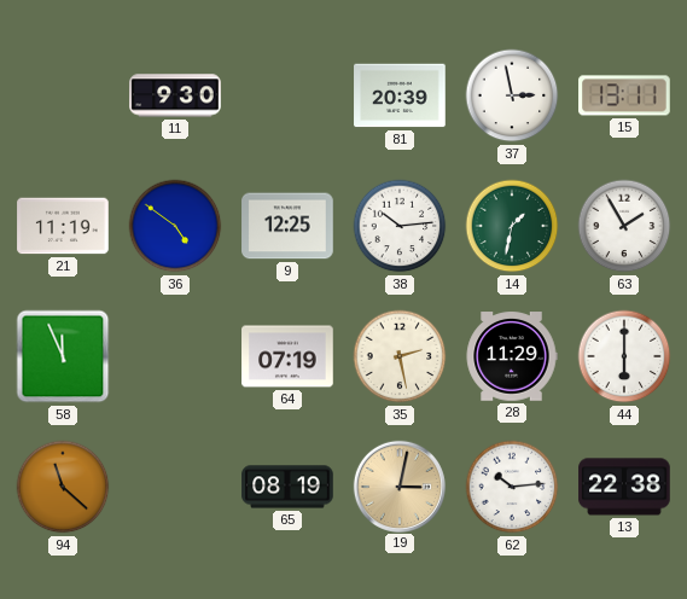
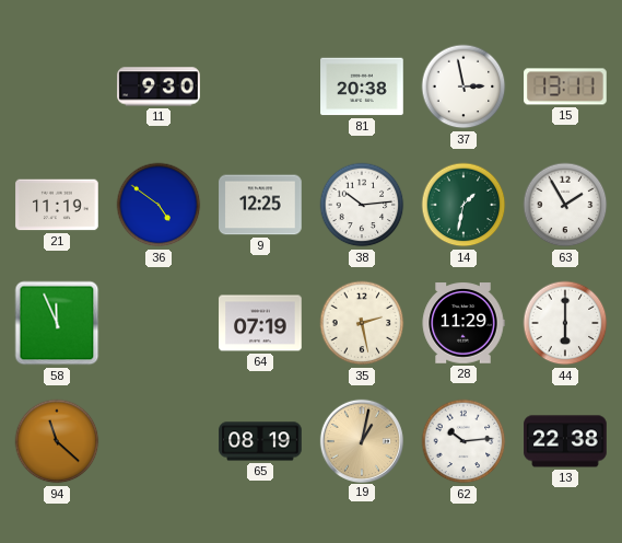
81: 20:39 -> 20:38
19: 3:02 -> 1:02
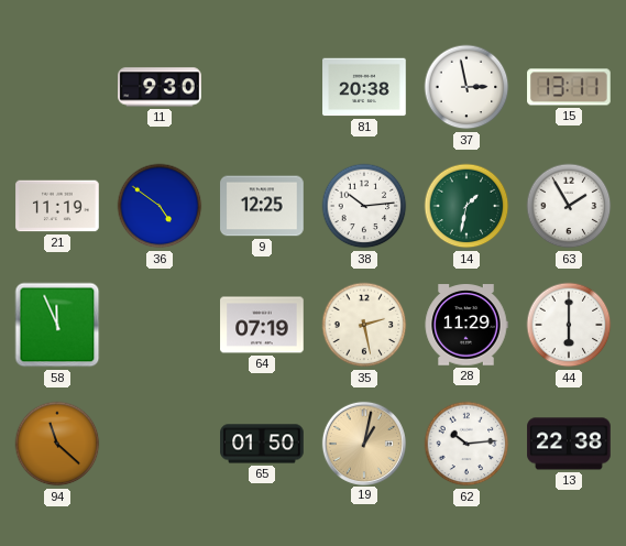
65: 08:19 -> 01:50
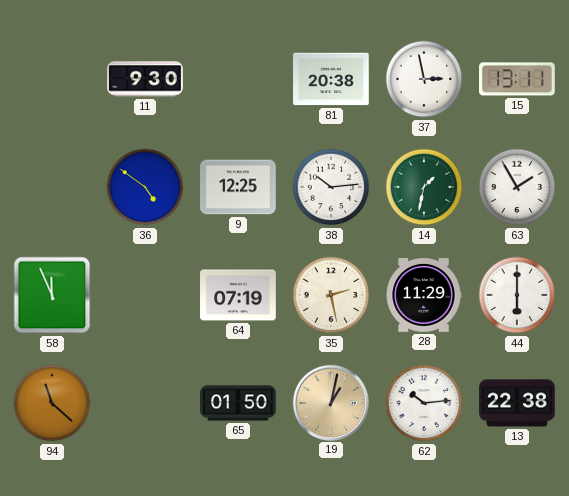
21: 11:19 -> none
